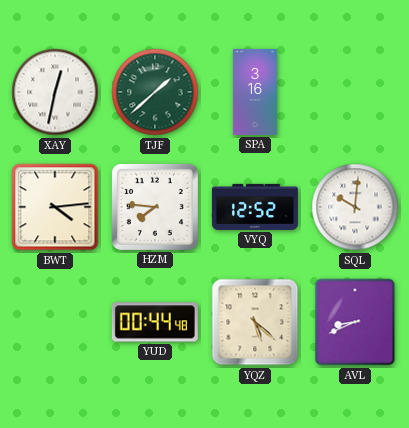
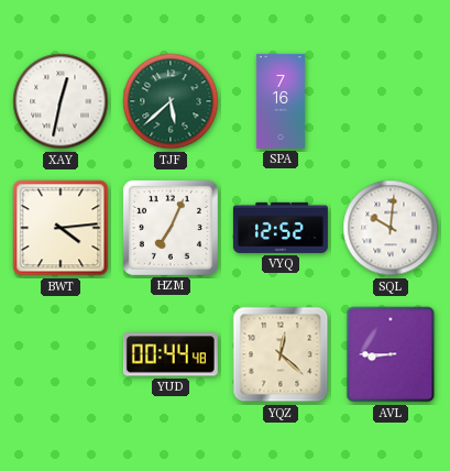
TJF: 1:38 -> 5:38
SPA: 3:16 -> 7:16
HZM: 7:46 -> 7:04
YQZ: 5:22 -> 12:22
AVL: 8:41 -> 8:45
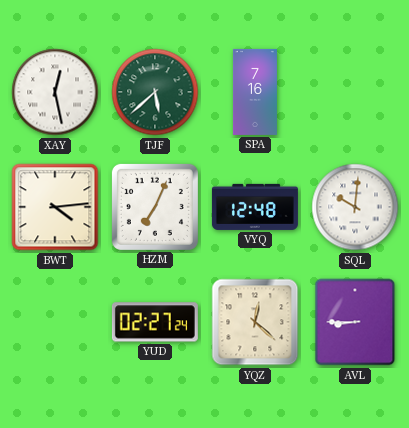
XAY: 12:32 -> 12:28
VYQ: 12:52 -> 12:48
YUD: 00:44 -> 02:27
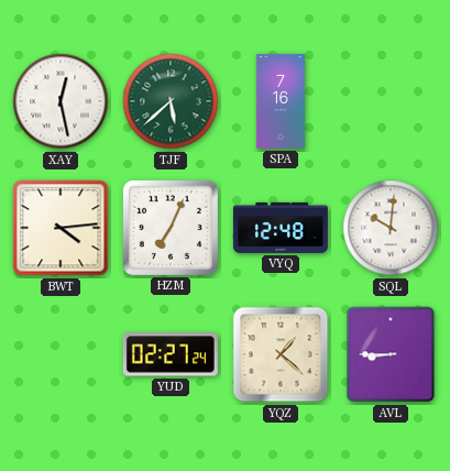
YQZ: 12:22 -> 1:22
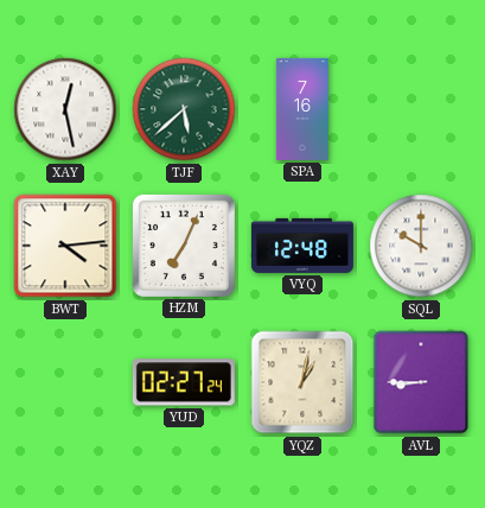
SQL: 10:01 -> 10:00
YQZ: 1:22 -> 1:02
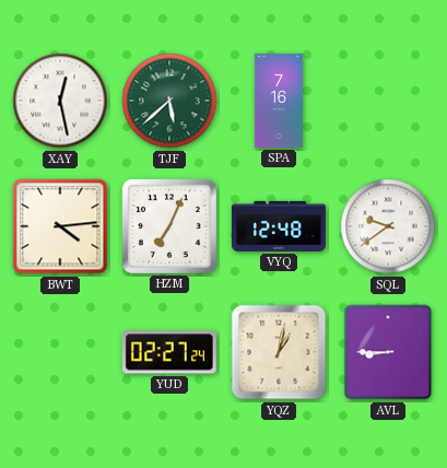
SQL: 10:00 -> 9:39
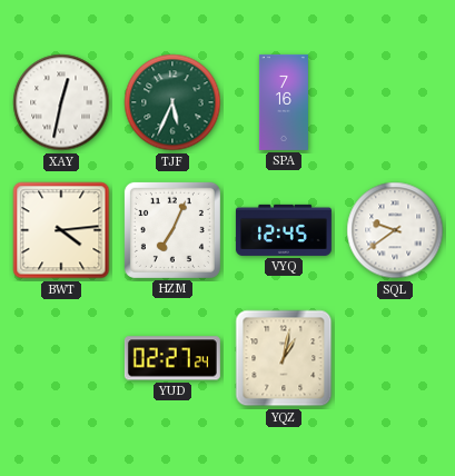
XAY: 12:28 -> 12:32
TJF: 5:38 -> 5:34
VYQ: 12:48 -> 12:45
AVL: 8:45 -> none
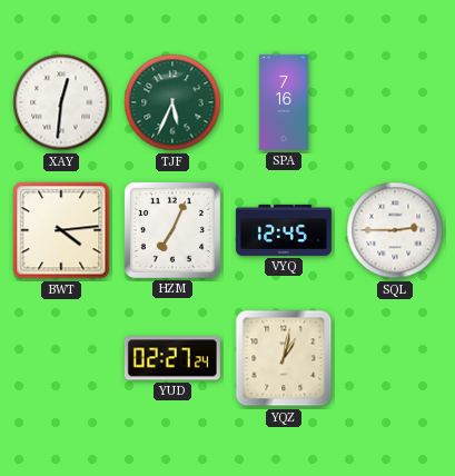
XAY: 12:32 -> 12:31
SQL: 9:39 -> 2:45
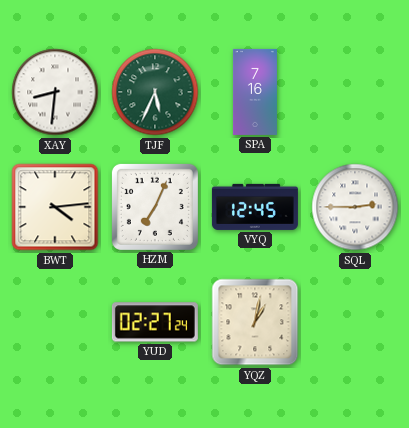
XAY: 12:31 -> 8:31
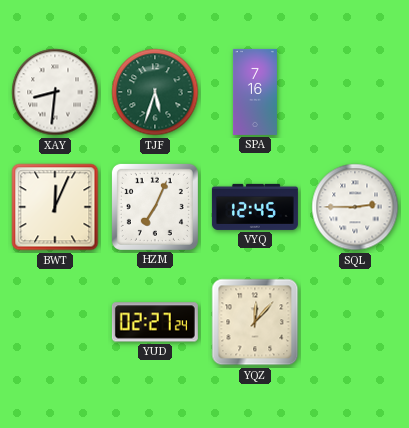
TJF: 5:34 -> 5:33
BWT: 4:14 -> 12:04
YQZ: 1:02 -> 12:07
